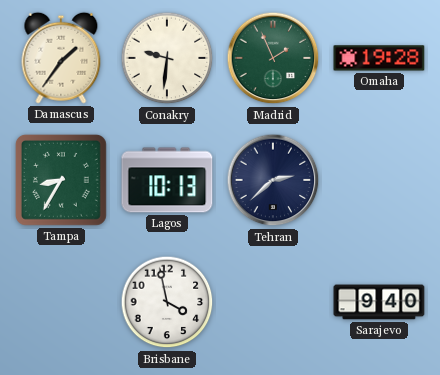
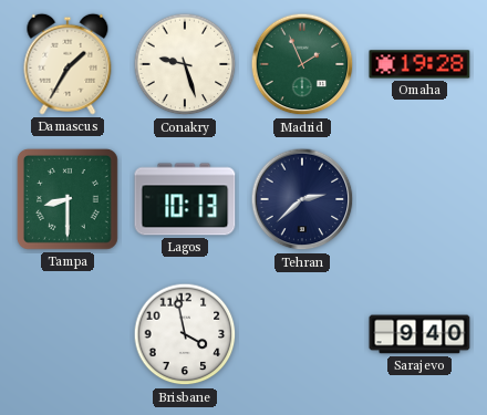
Damascus: 1:36 -> 1:35
Conakry: 9:31 -> 9:27
Tampa: 8:35 -> 8:30
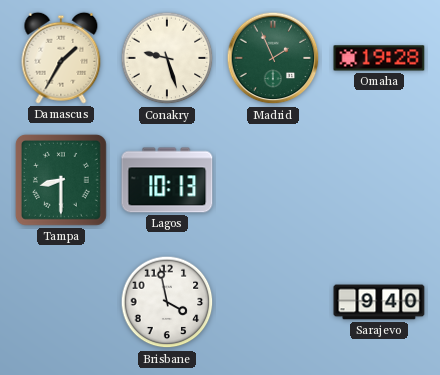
Tehran: 2:38 -> none
